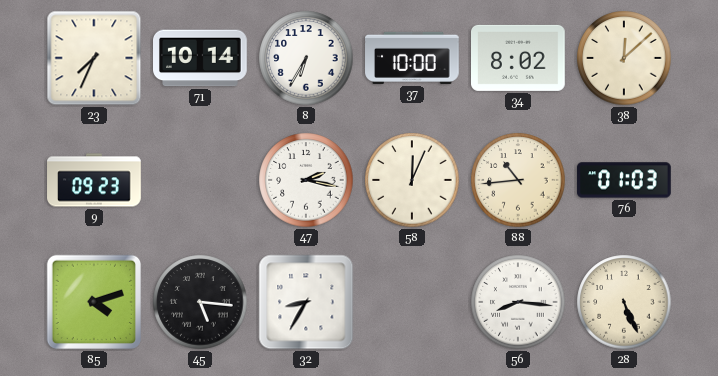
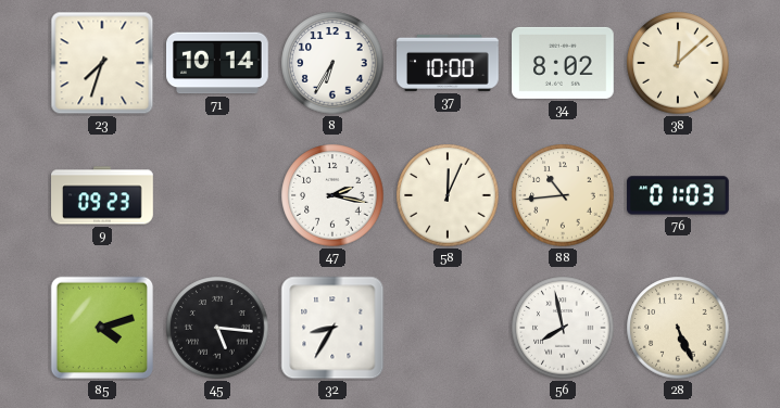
23: 7:34 -> 7:33
56: 8:16 -> 7:58
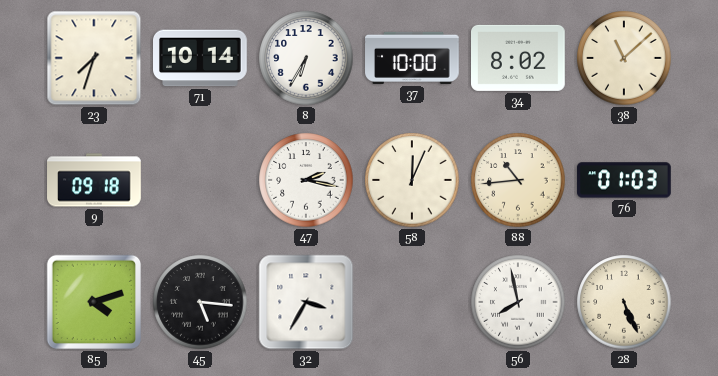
38: 12:08 -> 11:08
9: 09:23 -> 09:18
32: 8:35 -> 3:35
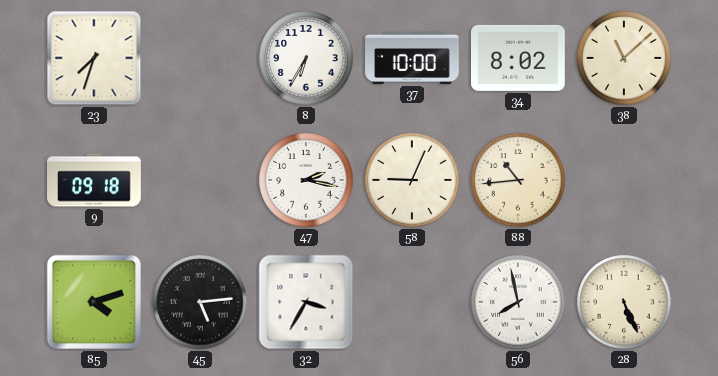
71: 10:14 -> none
58: 12:04 -> 9:04
76: 01:03 -> none
45: 5:16 -> 5:14
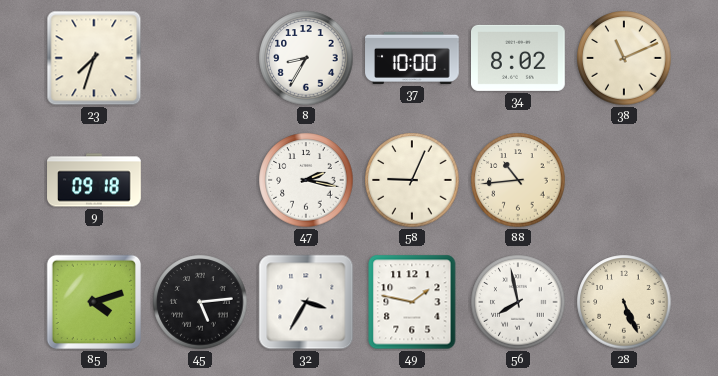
8: 6:35 -> 8:35
38: 11:08 -> 11:11
49: none -> 1:47
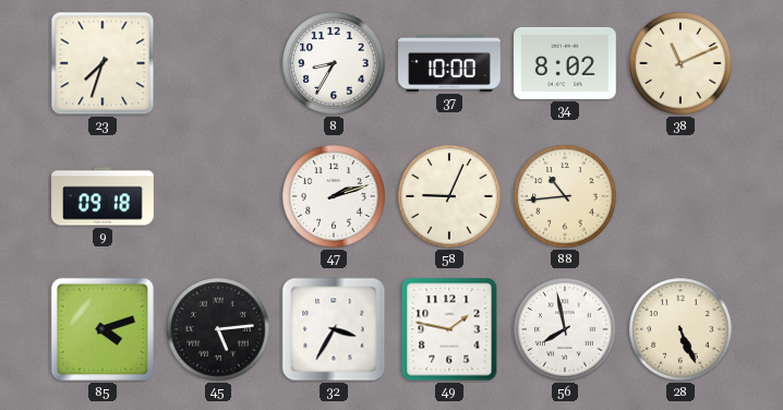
47: 2:17 -> 2:12
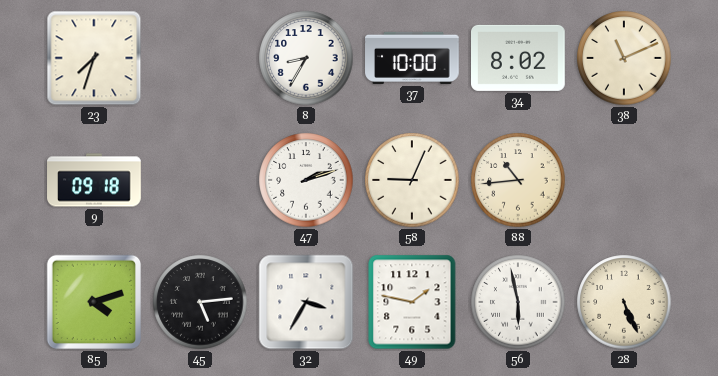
56: 7:58 -> 5:58
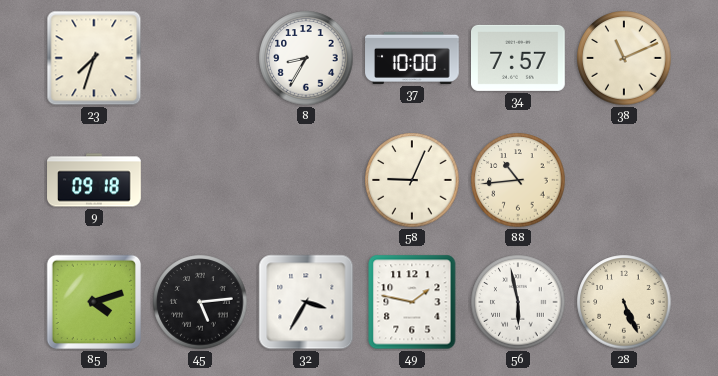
34: 8:02 -> 7:57
47: 2:12 -> none
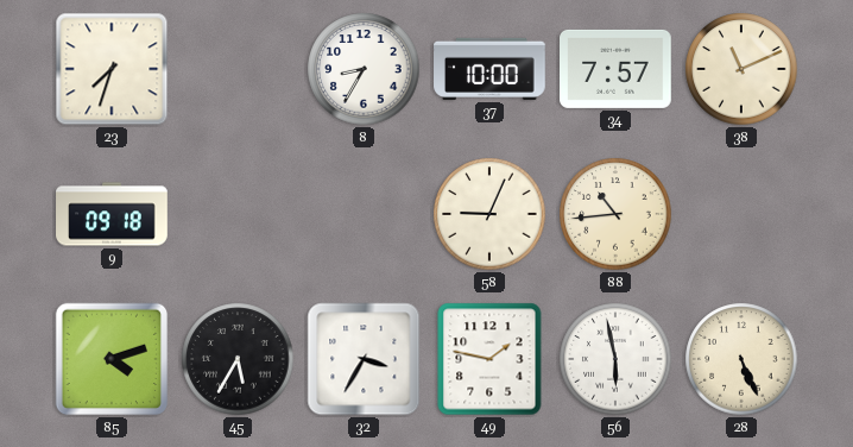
45: 5:14 -> 5:35
